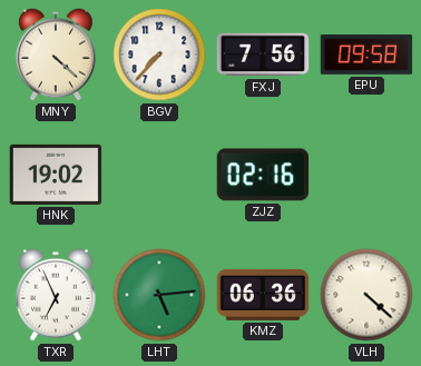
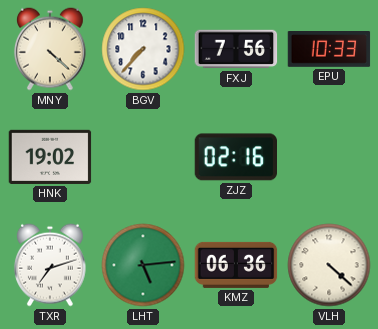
EPU: 09:58 -> 10:33
TXR: 6:56 -> 7:12
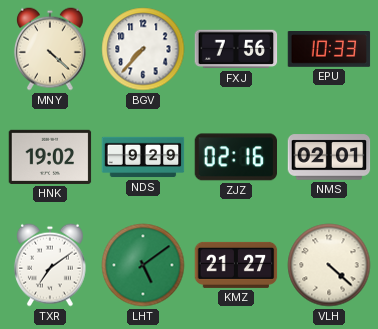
NDS: none -> 9:29
NMS: none -> 02:01
TXR: 7:12 -> 7:09
LHT: 5:14 -> 5:09
KMZ: 06:36 -> 21:27
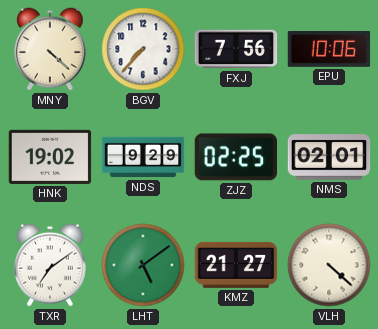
EPU: 10:33 -> 10:06
ZJZ: 02:16 -> 02:25
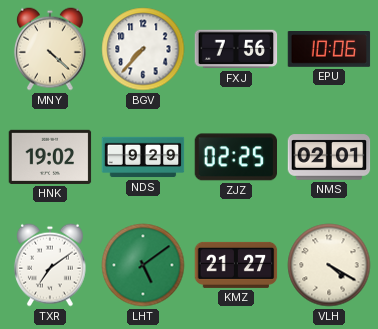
VLH: 4:22 -> 4:20
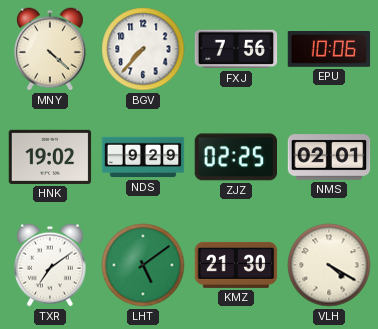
KMZ: 21:27 -> 21:30
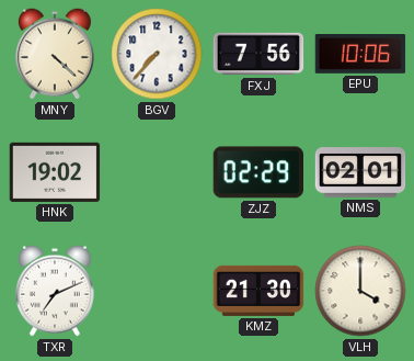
NDS: 9:29 -> none
ZJZ: 02:25 -> 02:29
TXR: 7:09 -> 7:11
LHT: 5:09 -> none
VLH: 4:20 -> 4:00
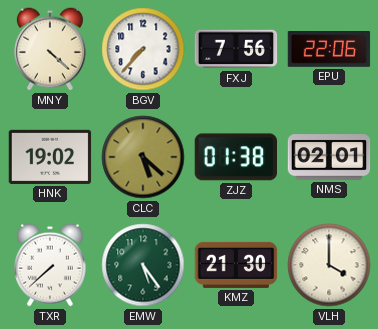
EPU: 10:06 -> 22:06
CLC: none -> 5:22
ZJZ: 02:29 -> 01:38
TXR: 7:11 -> 7:38
EMW: none -> 5:24
